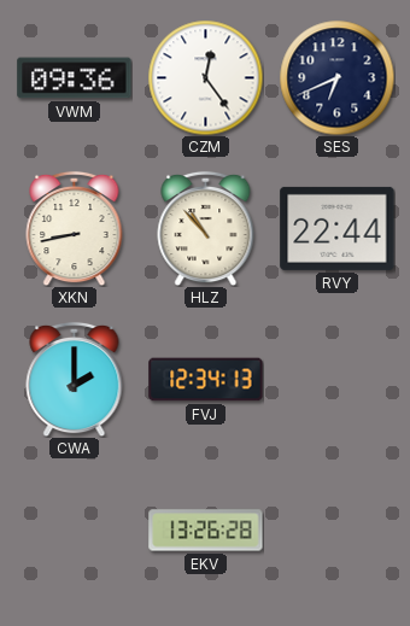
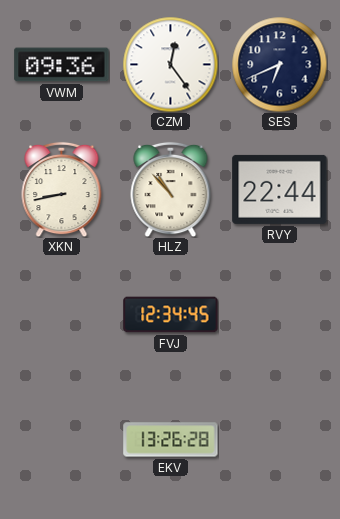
CWA: 2:00 -> none
FVJ: 12:34:13 -> 12:34:45
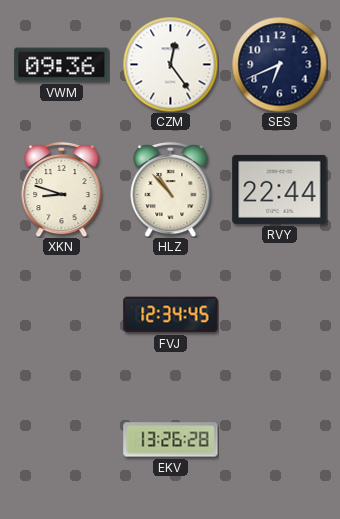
XKN: 8:43 -> 8:48
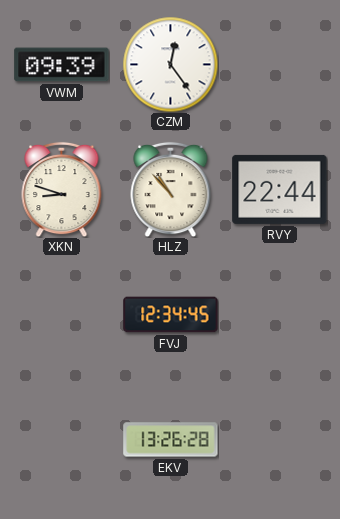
VWM: 09:36 -> 09:39
SES: 6:41 -> none
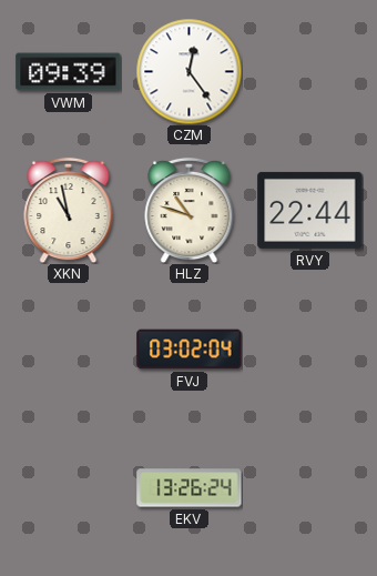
XKN: 8:48 -> 10:58
HLZ: 10:53 -> 10:48
FVJ: 12:34 -> 03:02
EKV: 13:26:28 -> 13:26:24
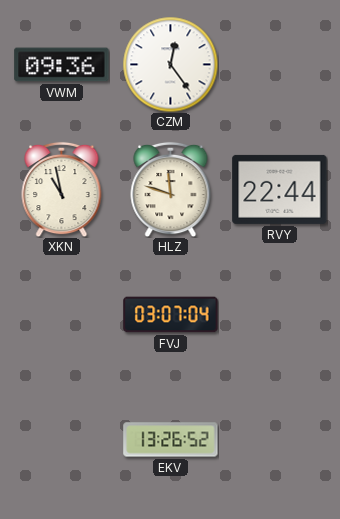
VWM: 09:39 -> 09:36
HLZ: 10:48 -> 11:48
FVJ: 03:02 -> 03:07
EKV: 13:26:24 -> 13:26:52
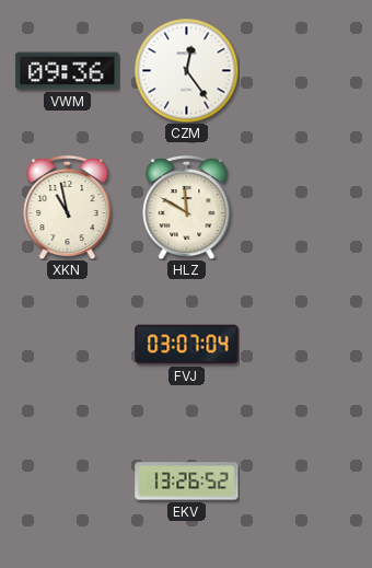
HLZ: 11:48 -> 11:50
RVY: 22:44 -> none
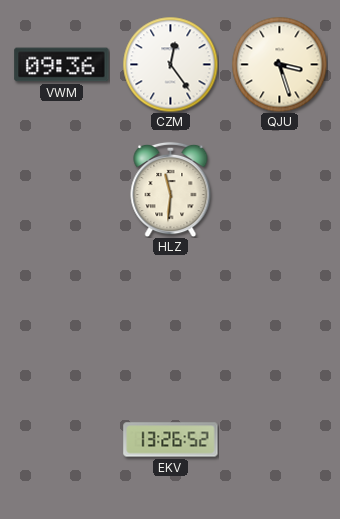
QJU: none -> 3:27
XKN: 10:58 -> none
HLZ: 11:50 -> 11:31
FVJ: 03:07 -> none
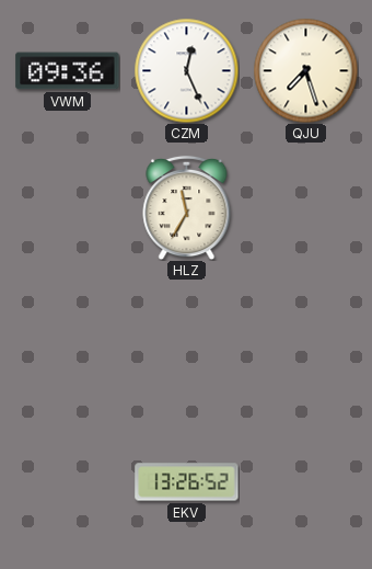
CZM: 12:24 -> 12:26
QJU: 3:27 -> 7:27
HLZ: 11:31 -> 11:35
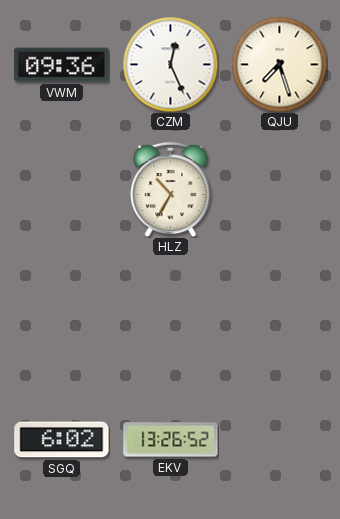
HLZ: 11:35 -> 10:35
SGQ: none -> 6:02
